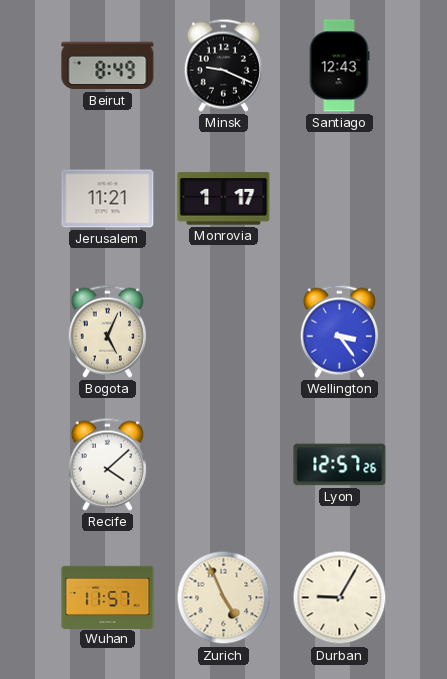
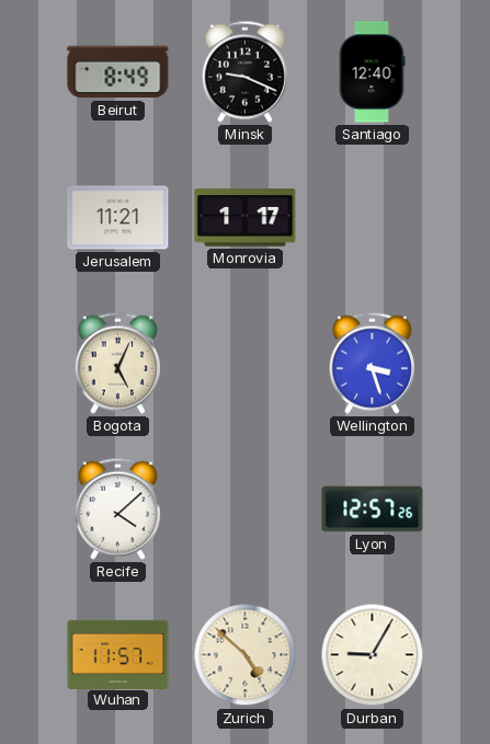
Santiago: 12:43 -> 12:40
Wellington: 3:24 -> 3:27
Zurich: 4:56 -> 4:52
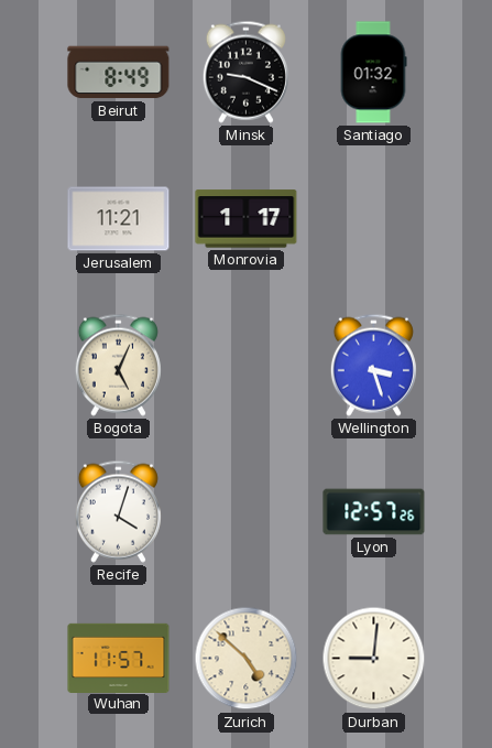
Santiago: 12:40 -> 01:32
Recife: 4:08 -> 4:03
Durban: 9:05 -> 9:01
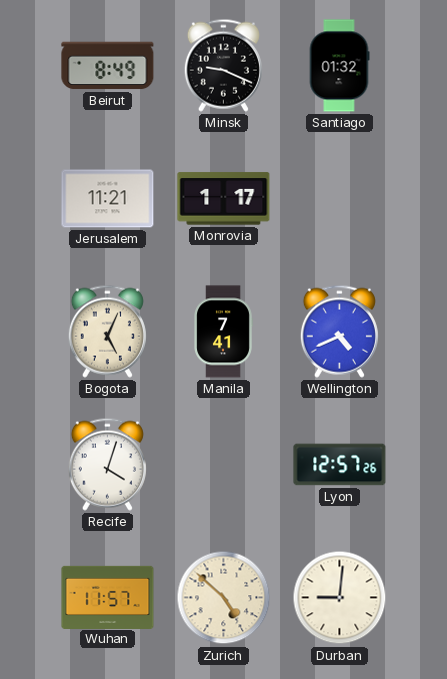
Manila: none -> 7:41
Wellington: 3:27 -> 4:41
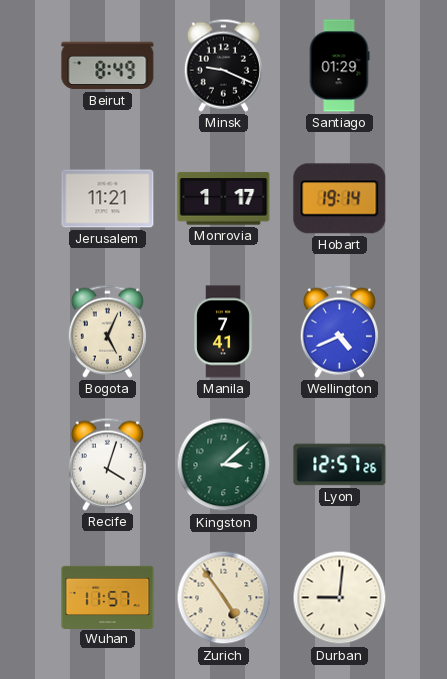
Santiago: 01:32 -> 01:29
Hobart: none -> 19:14
Kingston: none -> 3:08
Zurich: 4:52 -> 4:54
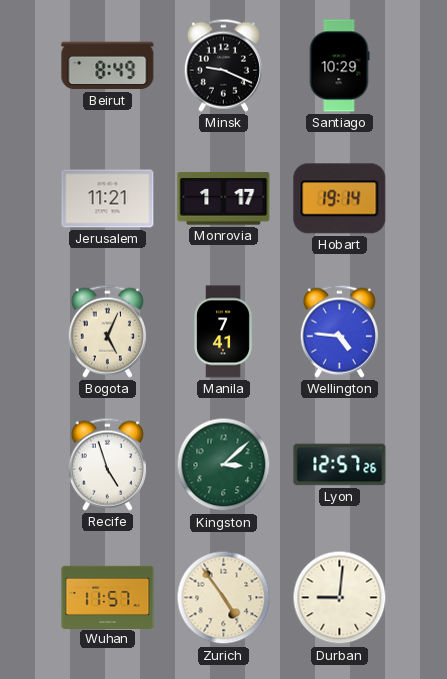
Santiago: 01:29 -> 10:29
Wellington: 4:41 -> 4:46
Recife: 4:03 -> 4:57
